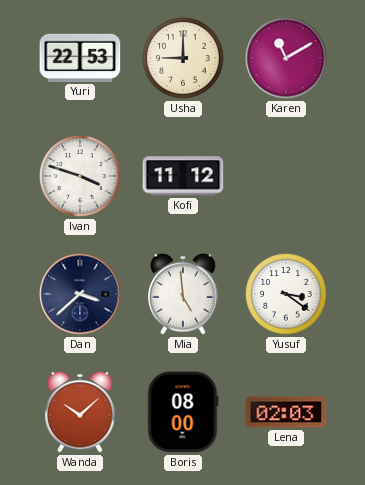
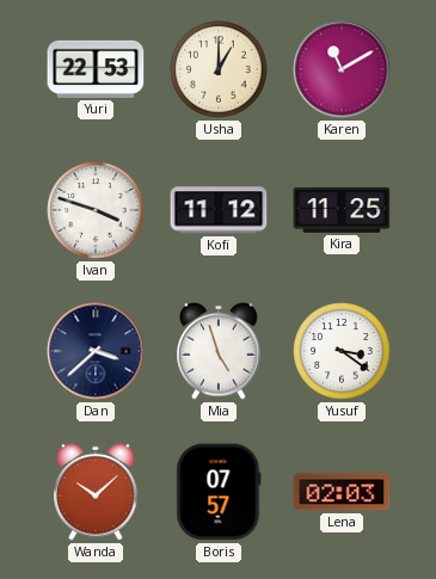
Usha: 9:00 -> 1:00
Kira: none -> 11:25
Mia: 4:59 -> 4:57
Boris: 08:00 -> 07:57
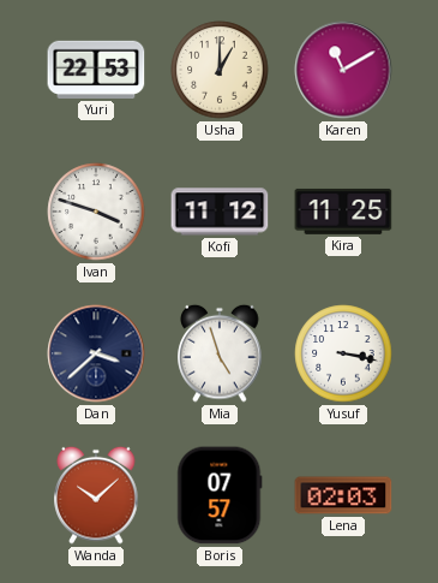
Yusuf: 3:21 -> 3:17
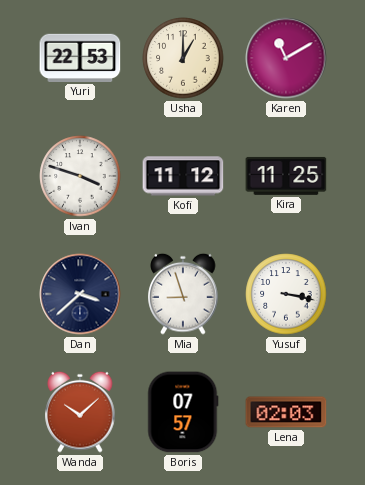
Mia: 4:57 -> 8:57
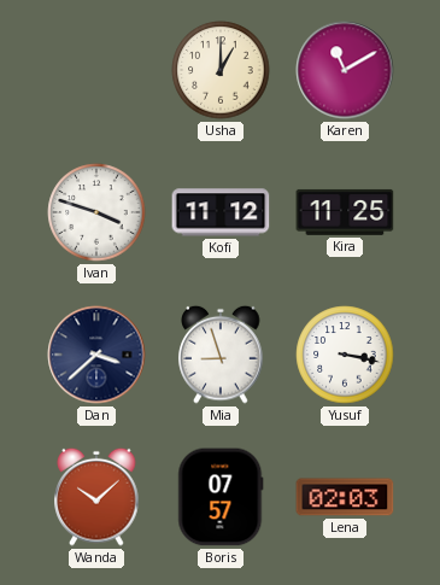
Yuri: 22:53 -> none
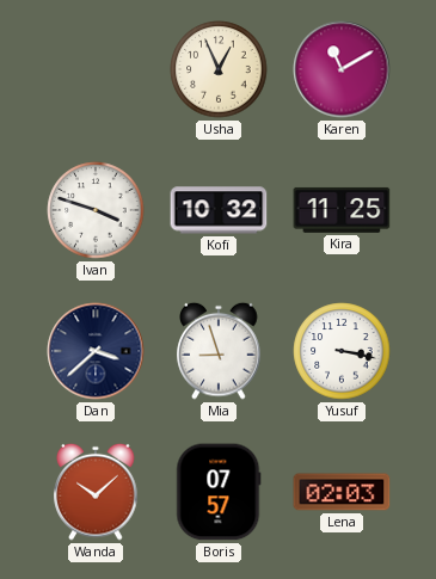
Usha: 1:00 -> 12:56
Kofi: 11:12 -> 10:32
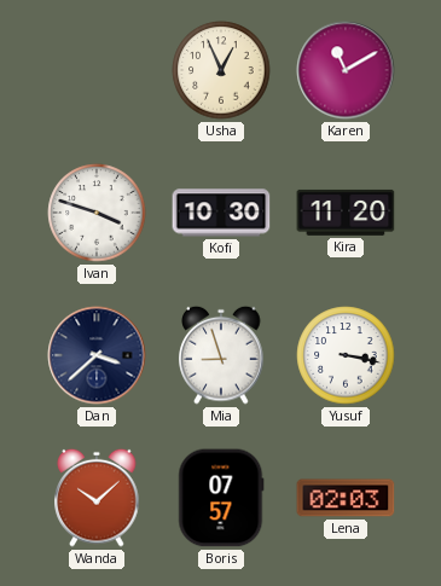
Kofi: 10:32 -> 10:30
Kira: 11:25 -> 11:20
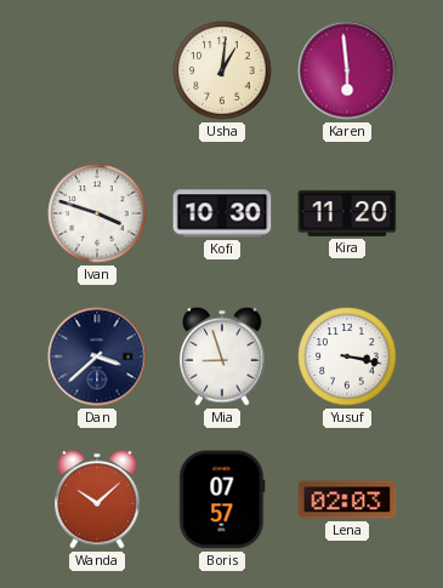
Usha: 12:56 -> 1:01
Karen: 11:10 -> 5:59
